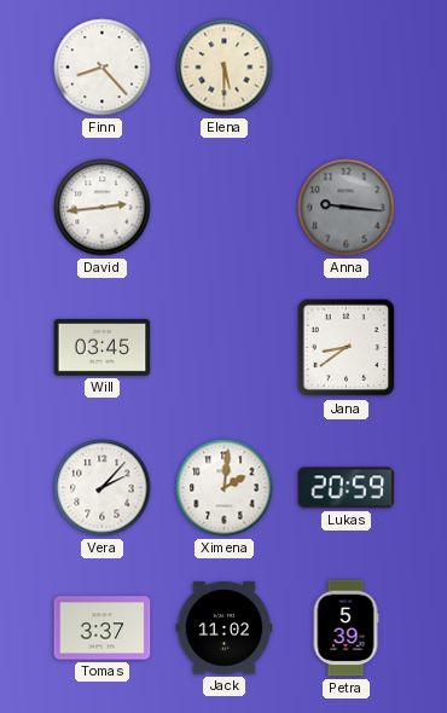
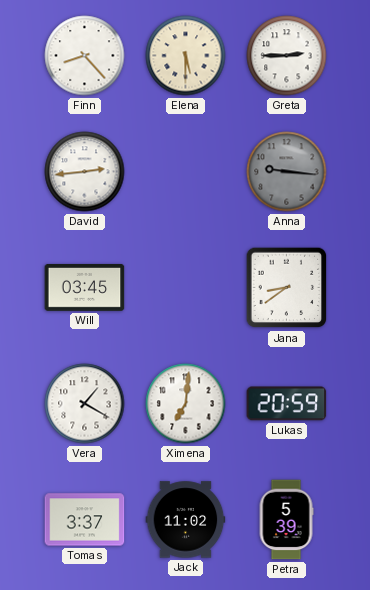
Greta: none -> 2:45
Vera: 2:07 -> 1:20
Ximena: 2:01 -> 7:01
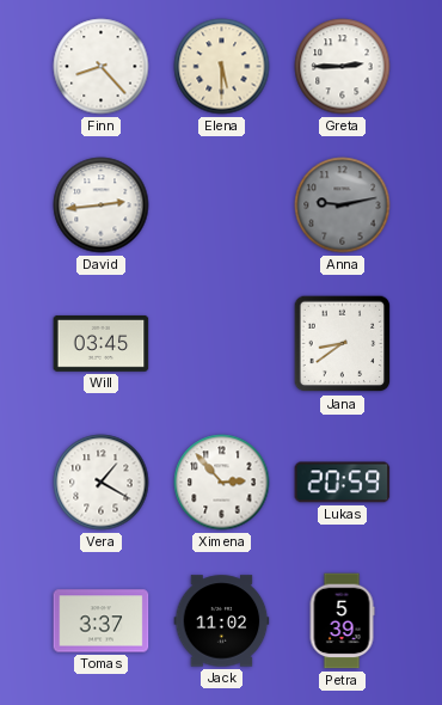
Anna: 9:16 -> 9:13
Ximena: 7:01 -> 2:53
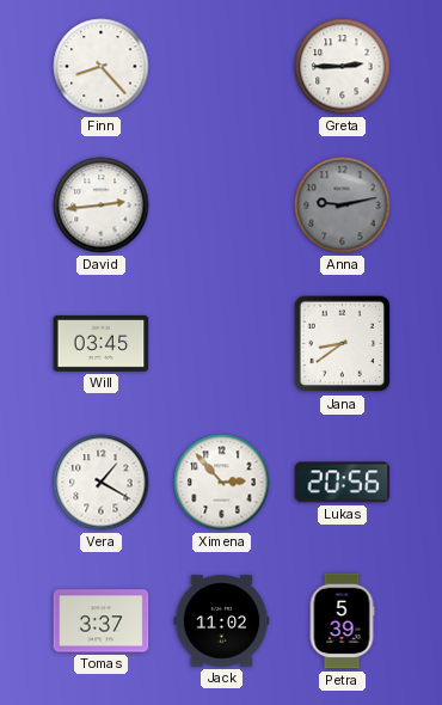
Elena: 5:30 -> none
Lukas: 20:59 -> 20:56
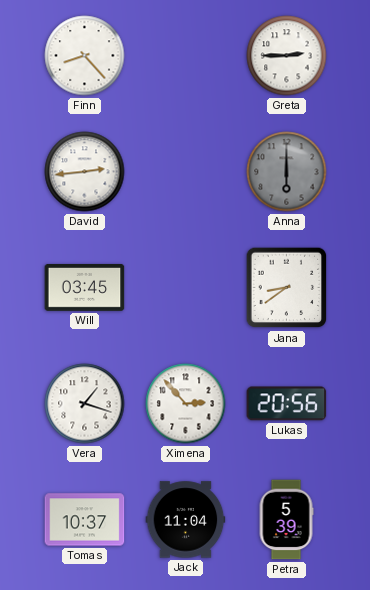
Anna: 9:13 -> 6:00
Vera: 1:20 -> 1:18
Tomas: 3:37 -> 10:37
Jack: 11:02 -> 11:04
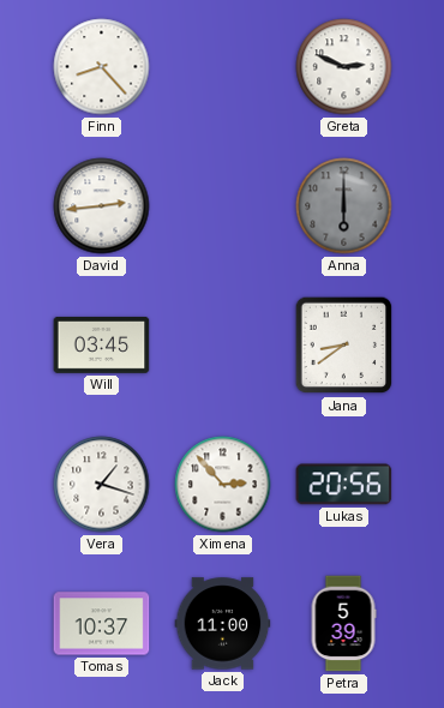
Greta: 2:45 -> 2:49
Jack: 11:04 -> 11:00
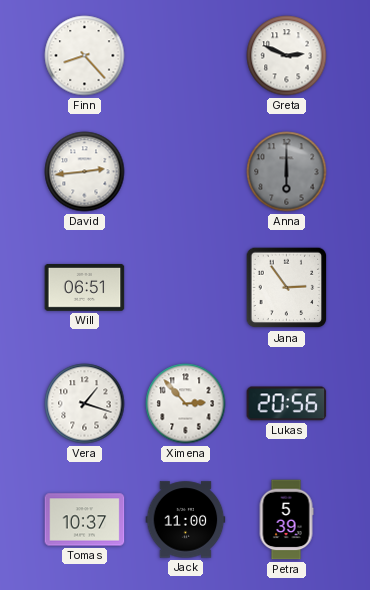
Will: 03:45 -> 06:51
Jana: 8:39 -> 2:54
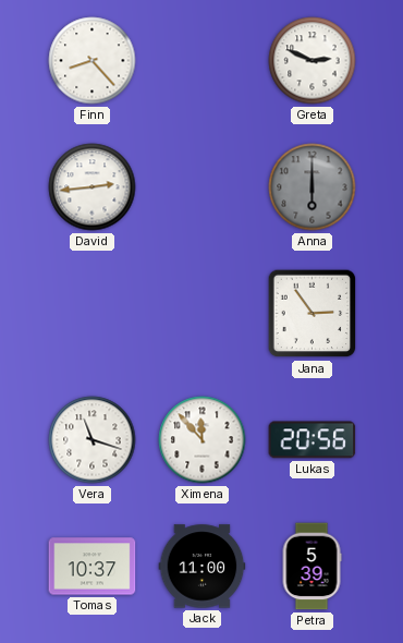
Will: 06:51 -> none
Vera: 1:18 -> 11:18
Ximena: 2:53 -> 11:53
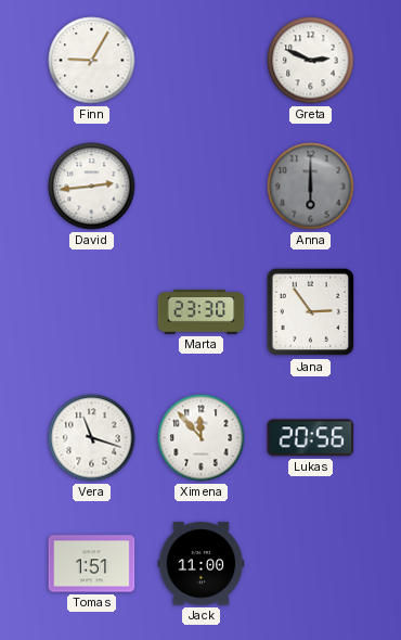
Finn: 8:23 -> 9:05
Marta: none -> 23:30
Tomas: 10:37 -> 1:51
Petra: 5:39 -> none
